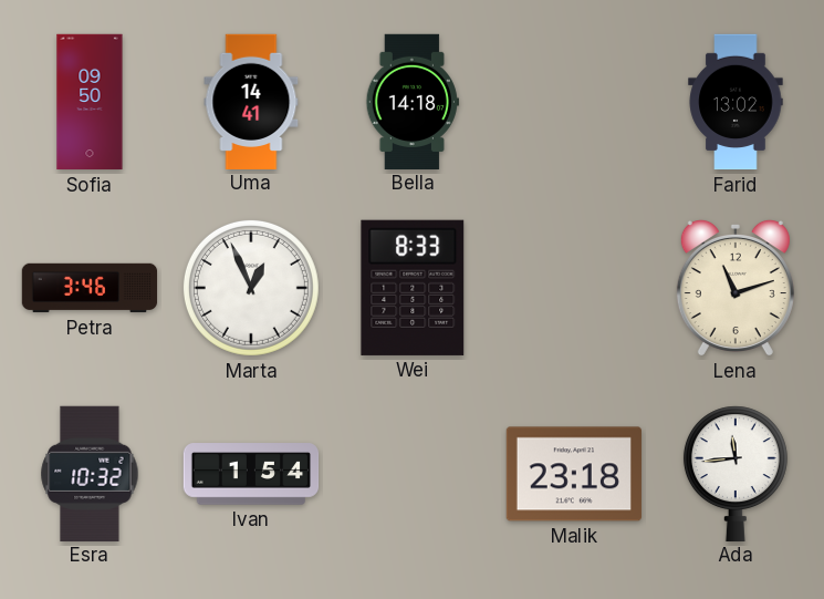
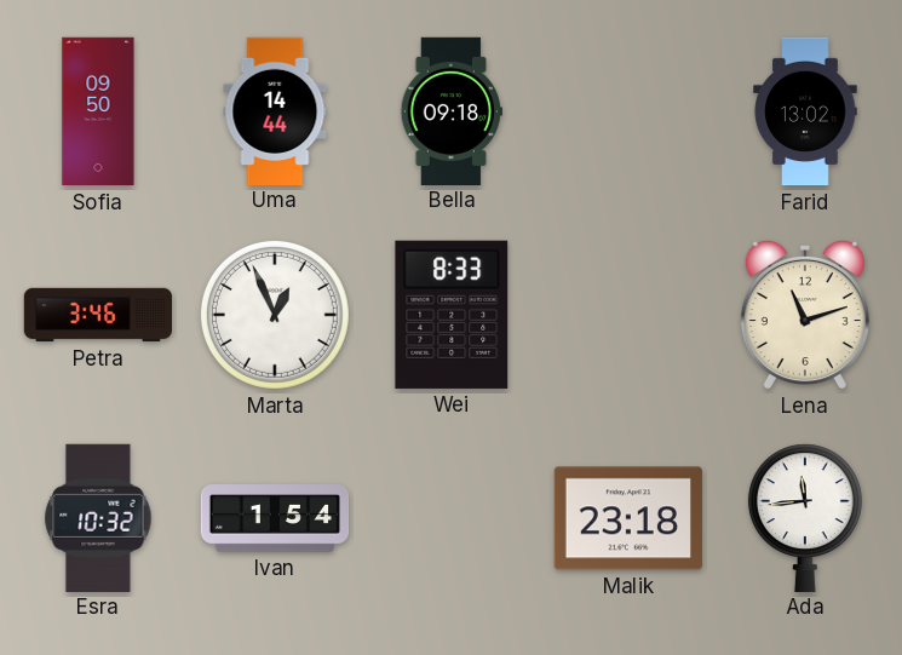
Uma: 14:41 -> 14:44
Bella: 14:18 -> 09:18
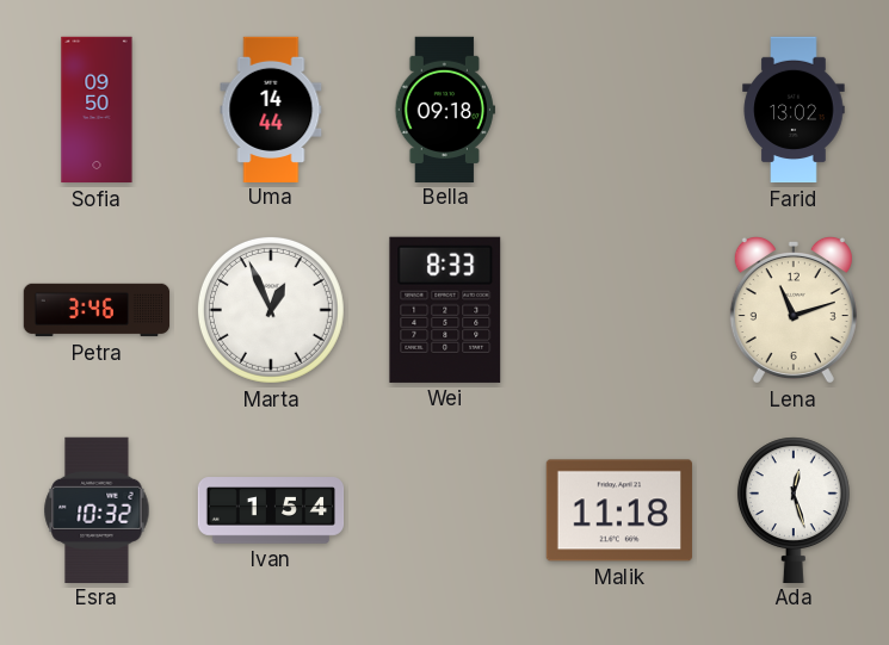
Malik: 23:18 -> 11:18
Ada: 11:44 -> 12:27
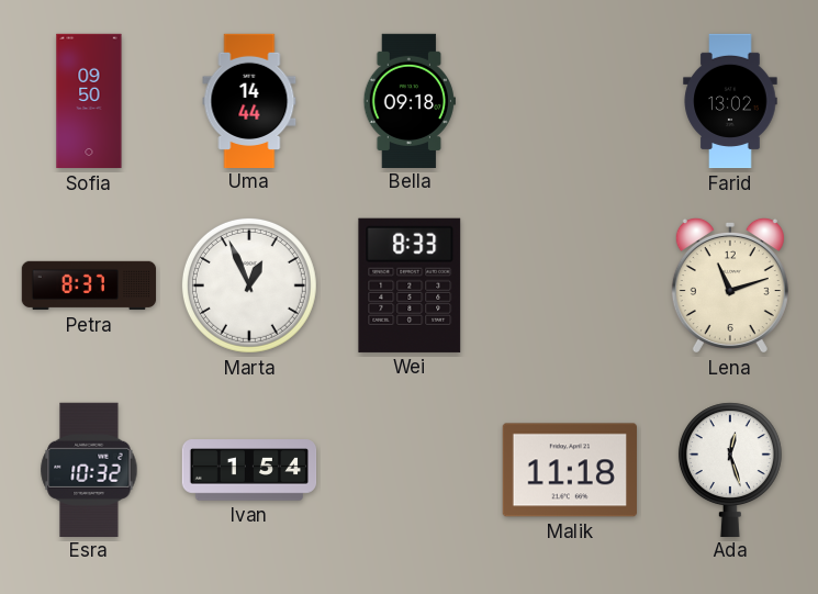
Petra: 3:46 -> 8:37
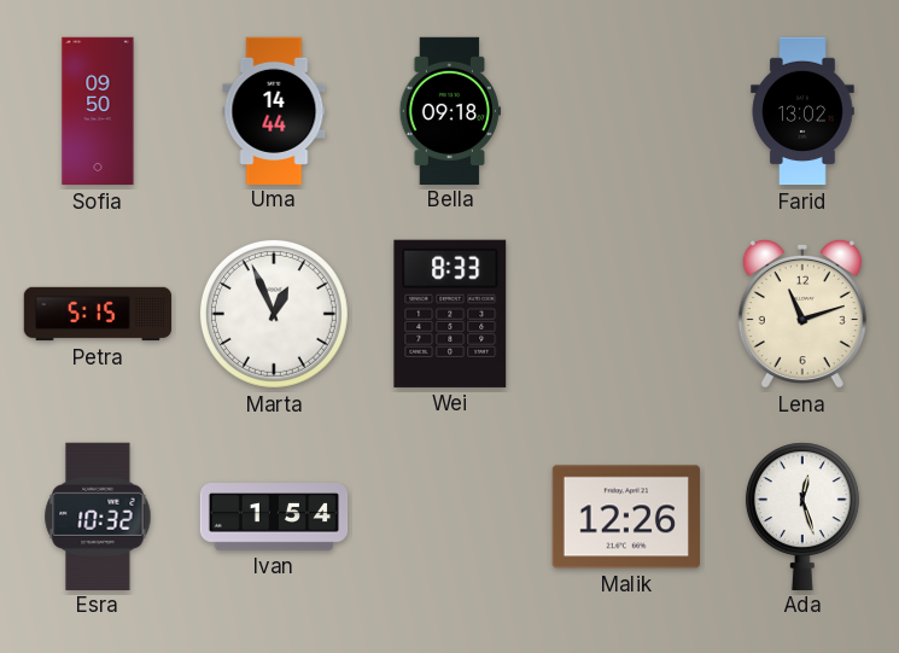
Petra: 8:37 -> 5:15
Malik: 11:18 -> 12:26
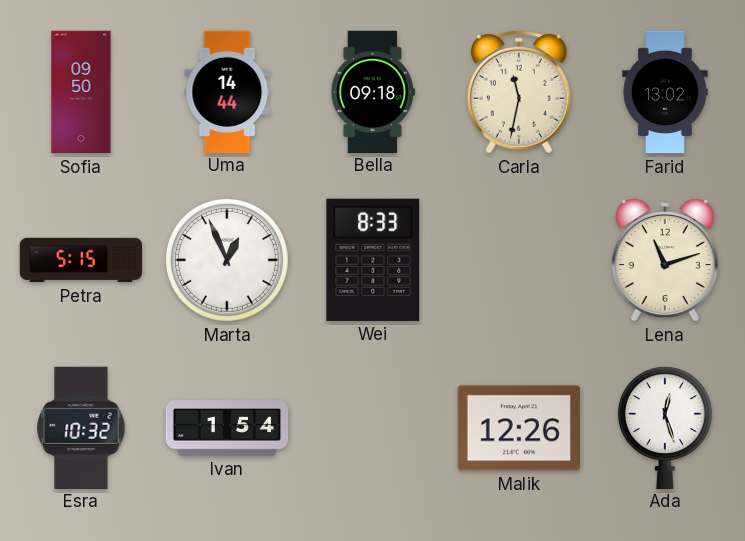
Carla: none -> 11:32
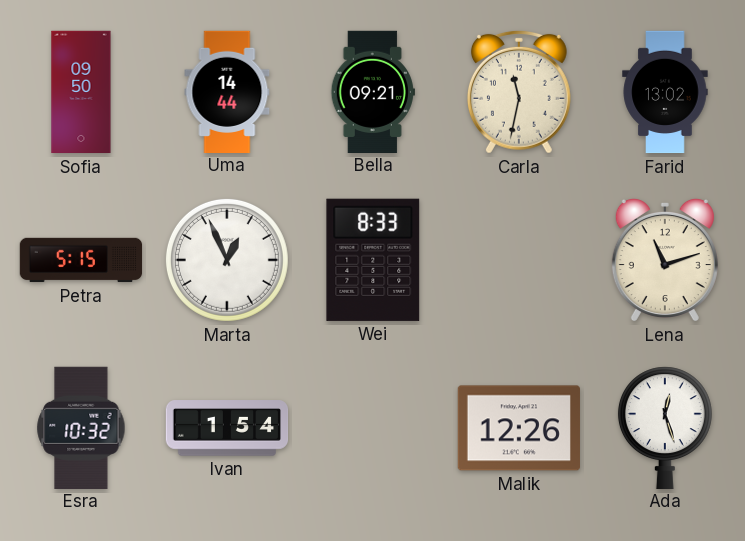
Bella: 09:18 -> 09:21
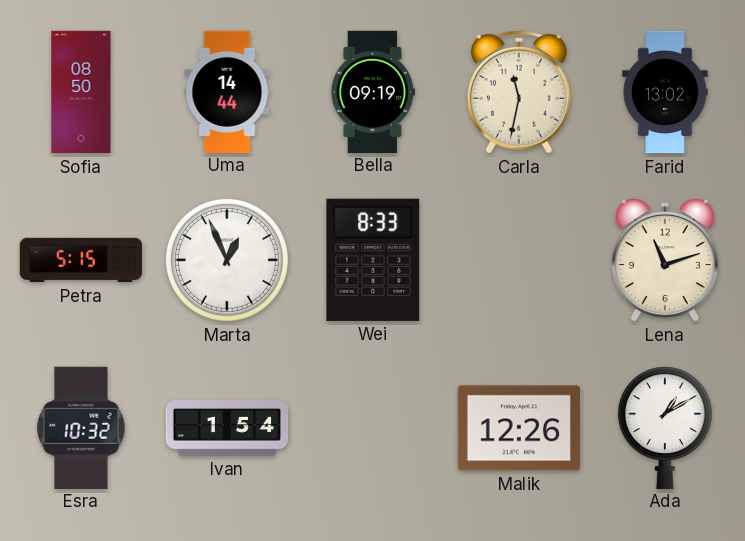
Sofia: 09:50 -> 08:50
Bella: 09:21 -> 09:19
Ada: 12:27 -> 1:10
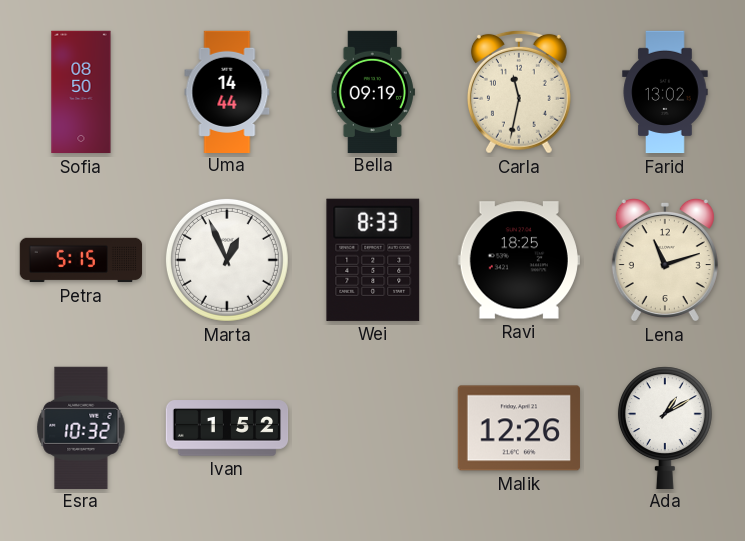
Ravi: none -> 18:25
Ivan: 1:54 -> 1:52
